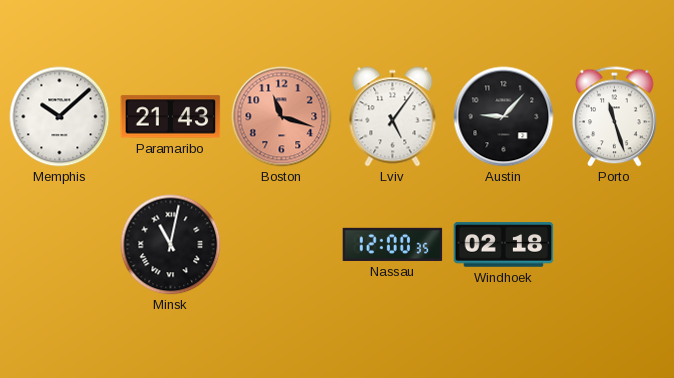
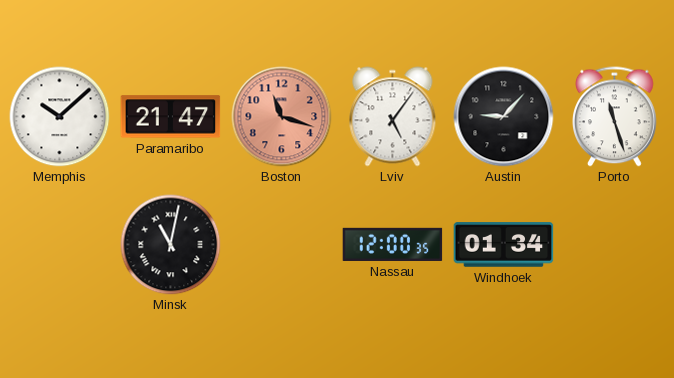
Paramaribo: 21:43 -> 21:47
Windhoek: 02:18 -> 01:34
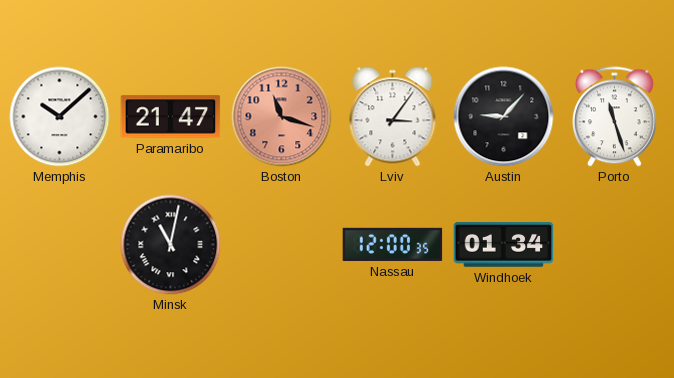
Lviv: 5:06 -> 3:06
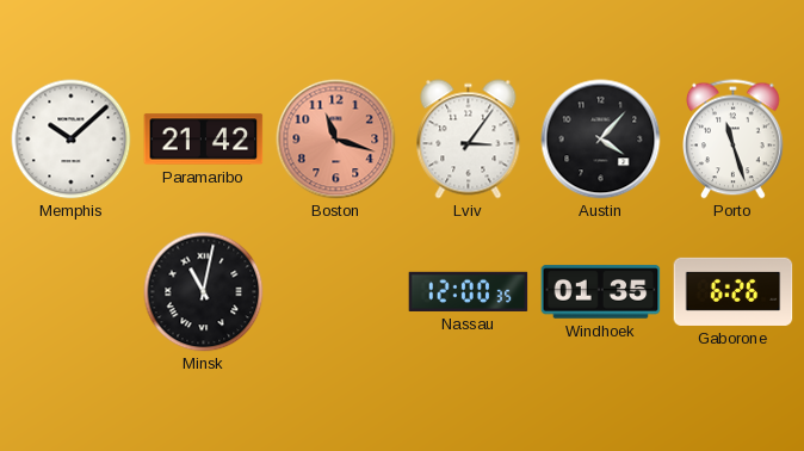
Paramaribo: 21:47 -> 21:42
Austin: 9:07 -> 4:07
Windhoek: 01:34 -> 01:35
Gaborone: none -> 6:26
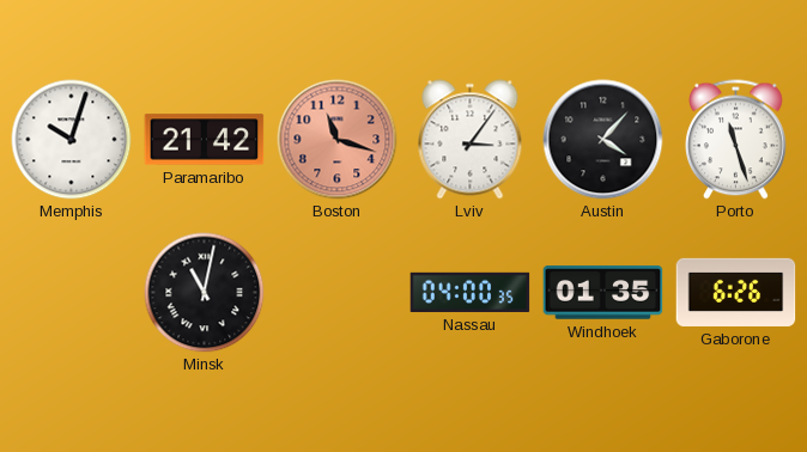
Memphis: 10:08 -> 10:03
Nassau: 12:00 -> 04:00
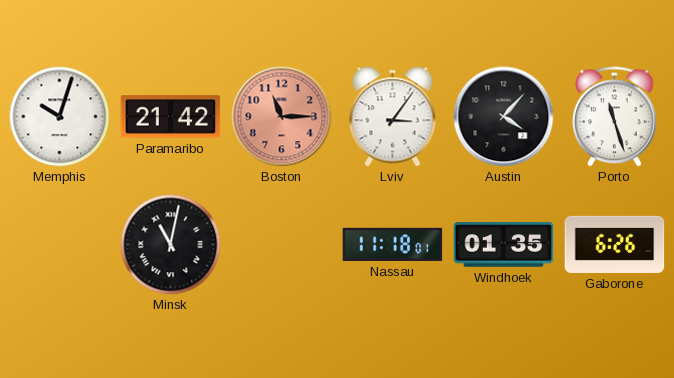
Boston: 11:18 -> 11:15
Nassau: 04:00 -> 11:18
